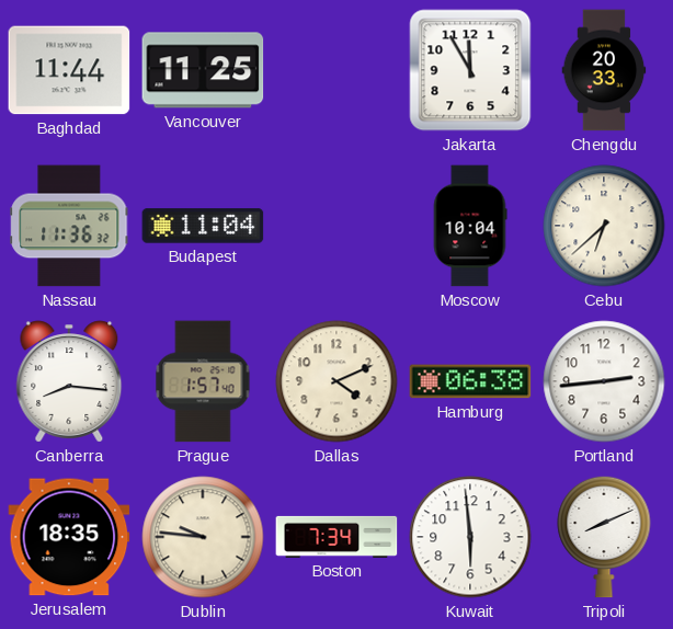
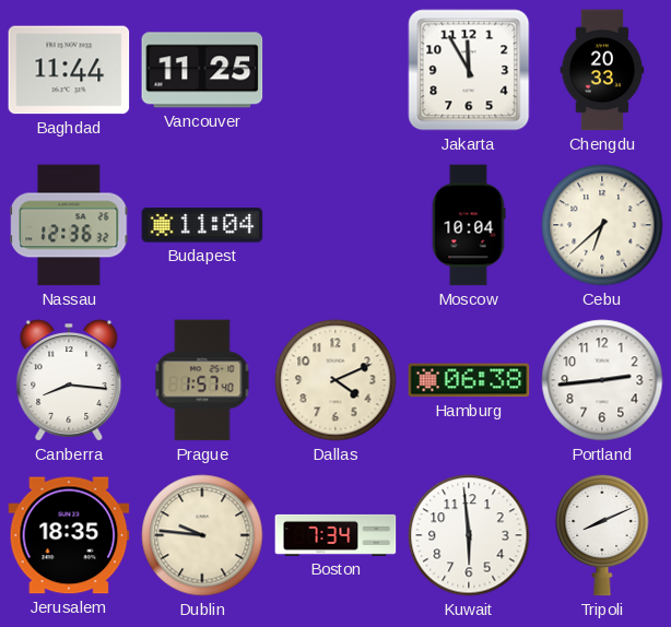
Nassau: 11:36 -> 12:36
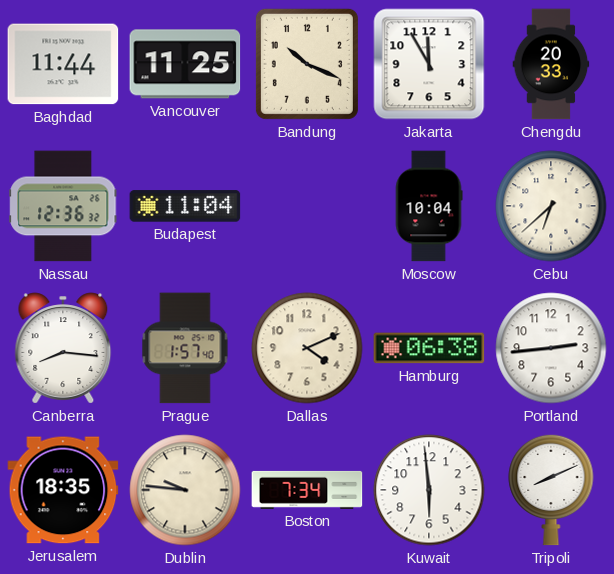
Bandung: none -> 10:19
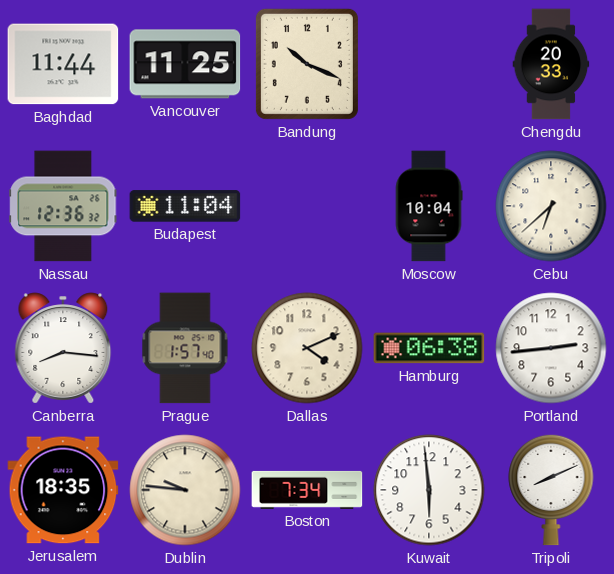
Jakarta: 11:55 -> none
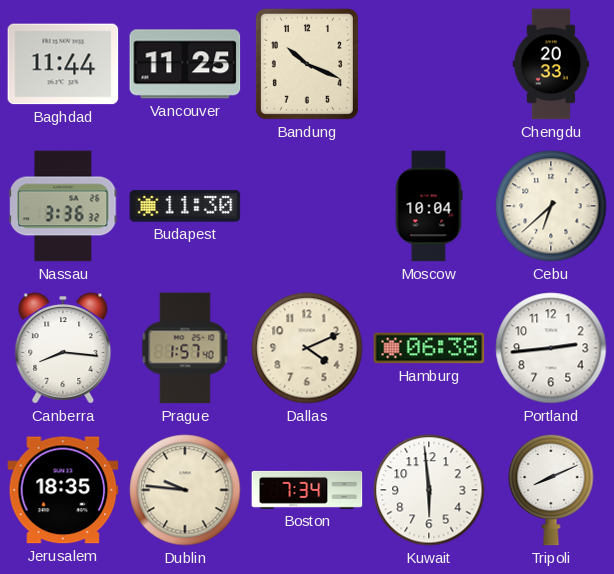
Nassau: 12:36 -> 3:36
Budapest: 11:04 -> 11:30
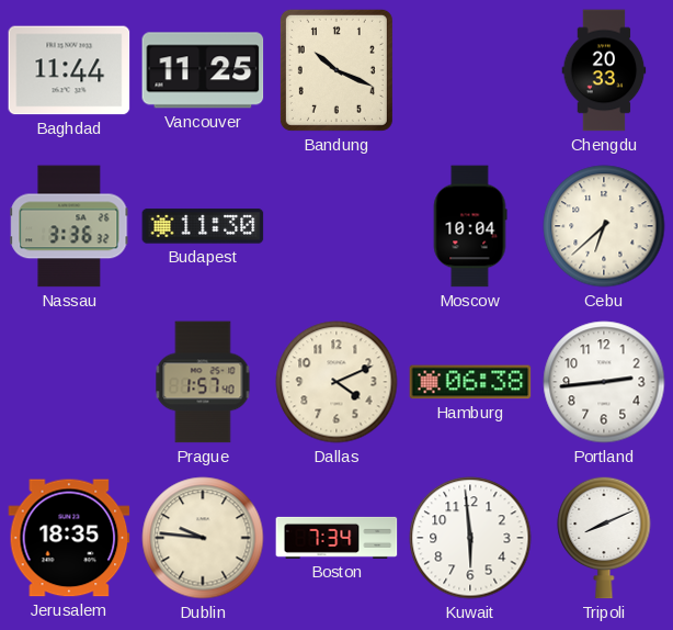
Canberra: 8:16 -> none
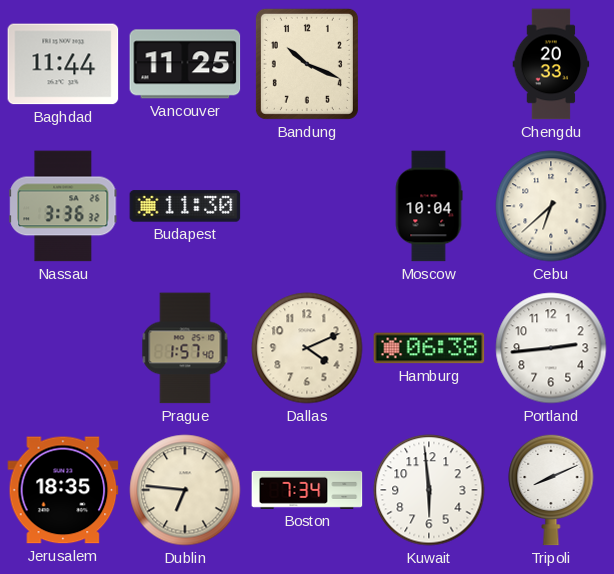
Dublin: 9:46 -> 6:46
